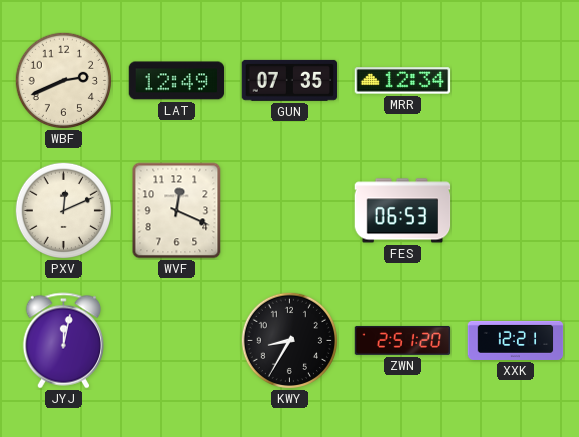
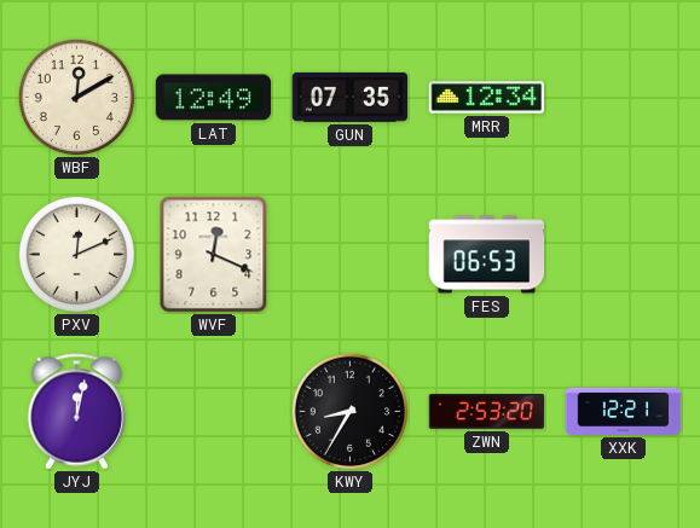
WBF: 2:41 -> 12:10
ZWN: 2:51 -> 2:53
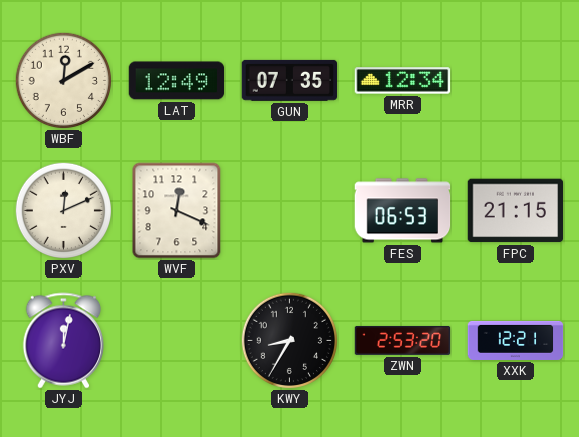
FPC: none -> 21:15
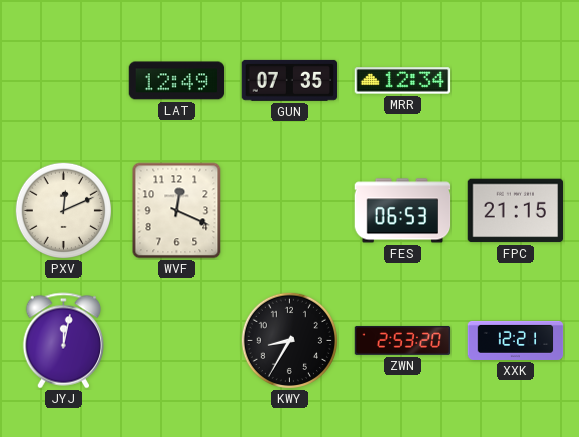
WBF: 12:10 -> none
